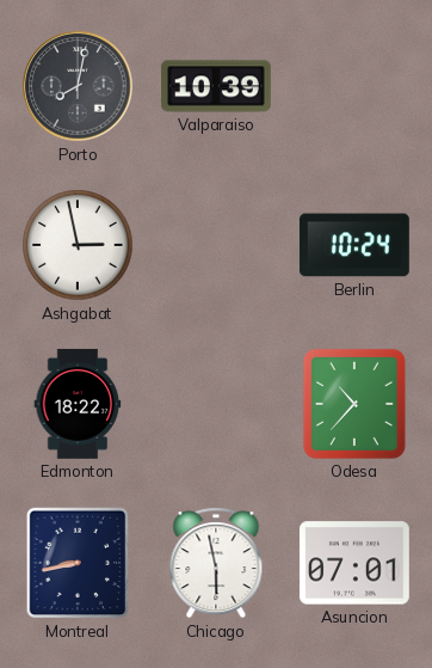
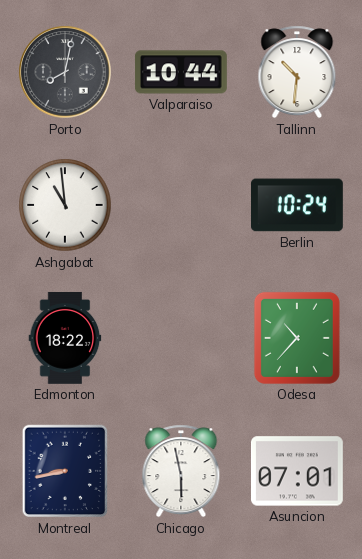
Valparaiso: 10:39 -> 10:44
Tallinn: none -> 10:31
Ashgabat: 2:58 -> 10:59
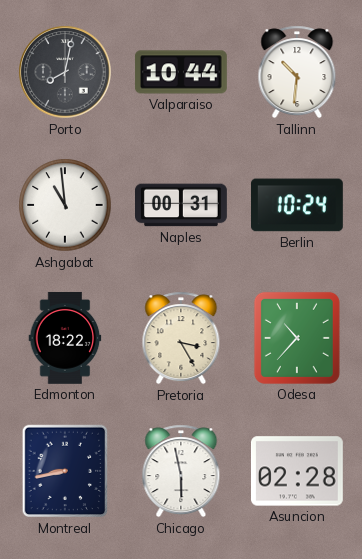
Naples: none -> 00:31
Pretoria: none -> 3:25
Asuncion: 07:01 -> 02:28
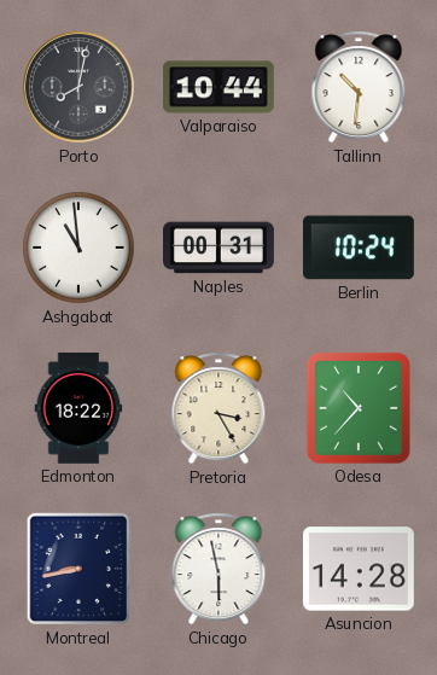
Asuncion: 02:28 -> 14:28
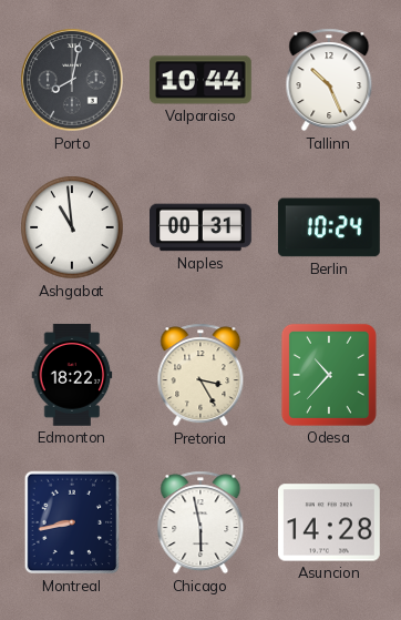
Tallinn: 10:31 -> 10:26
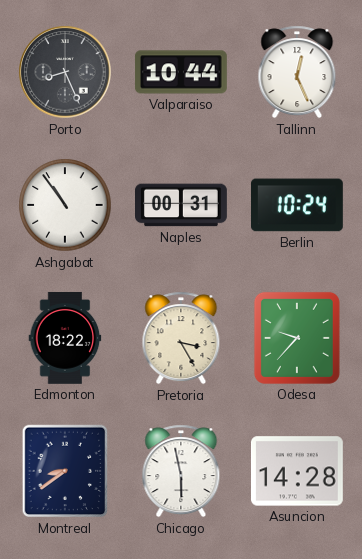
Porto: 8:02 -> 8:26
Tallinn: 10:26 -> 12:26
Ashgabat: 10:59 -> 10:54
Odesa: 10:37 -> 9:37
Montreal: 8:43 -> 8:39
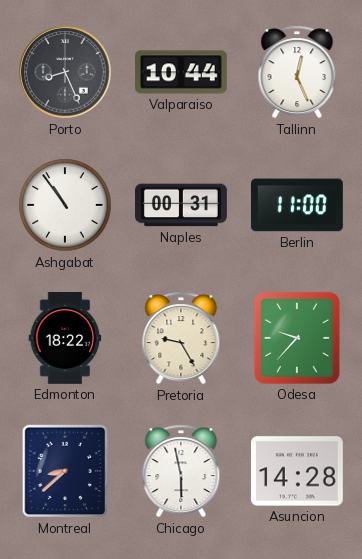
Berlin: 10:24 -> 11:00
Pretoria: 3:25 -> 9:25
Montreal: 8:39 -> 8:38
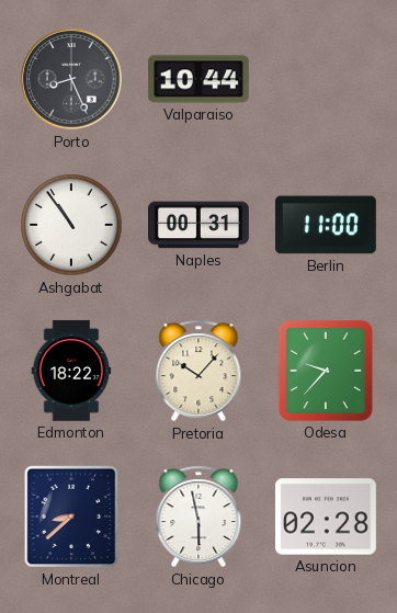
Tallinn: 12:26 -> none
Pretoria: 9:25 -> 10:07
Asuncion: 14:28 -> 02:28
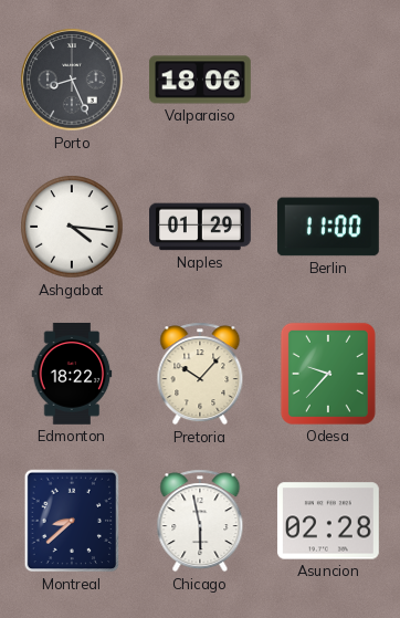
Valparaiso: 10:44 -> 18:06
Ashgabat: 10:54 -> 4:16
Naples: 00:31 -> 01:29
